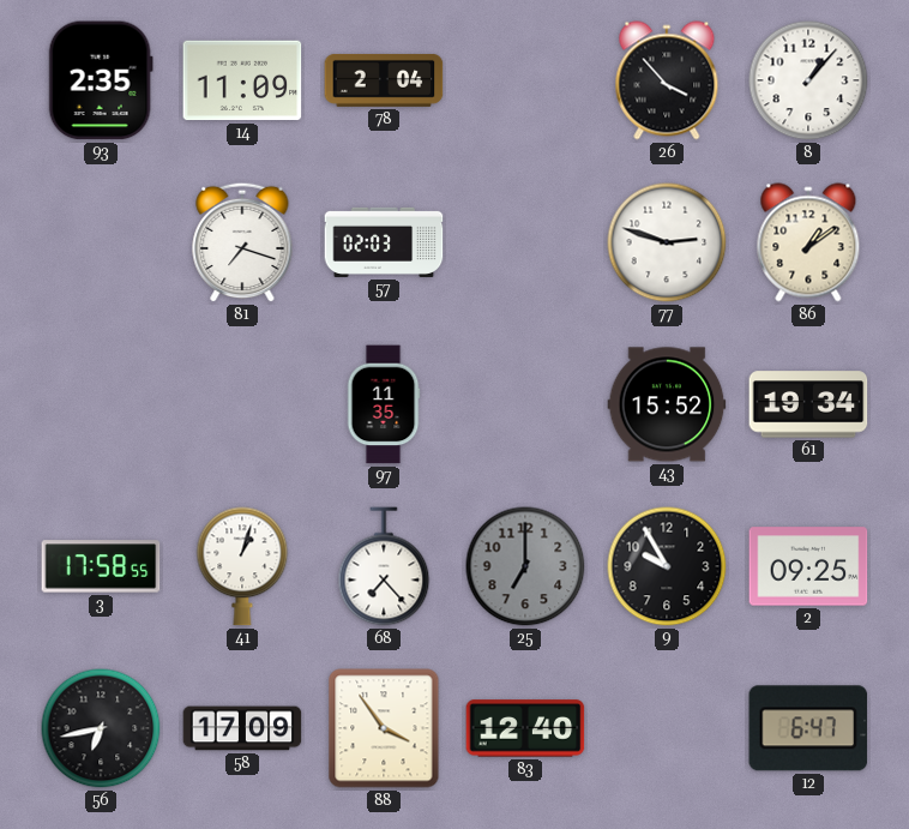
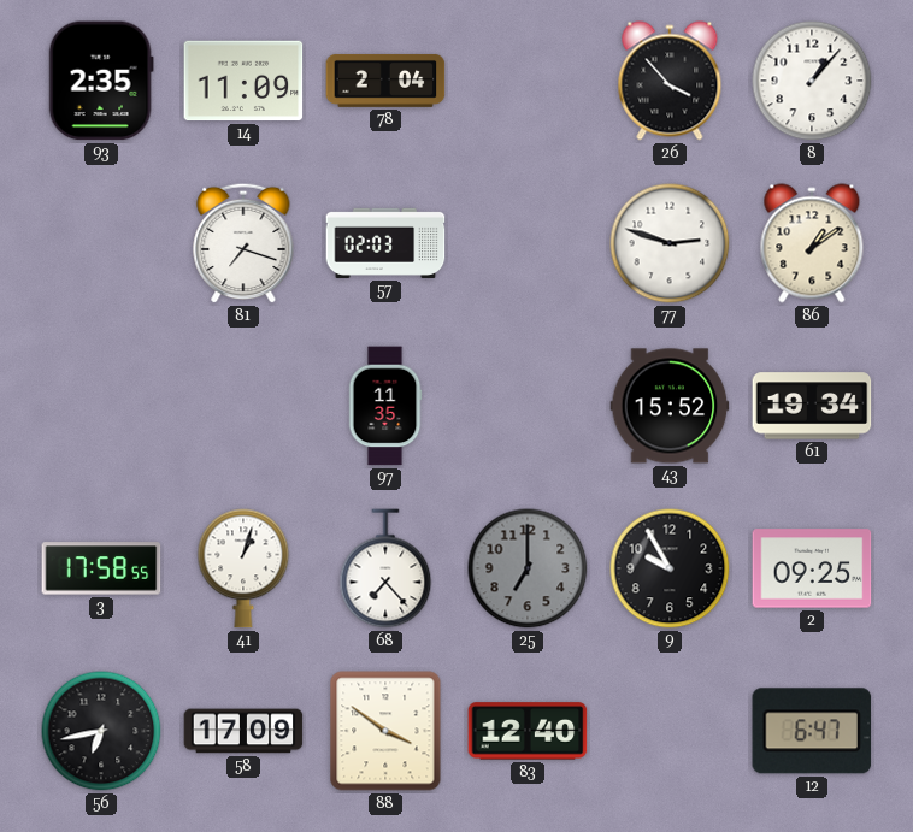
88: 3:54 -> 3:51
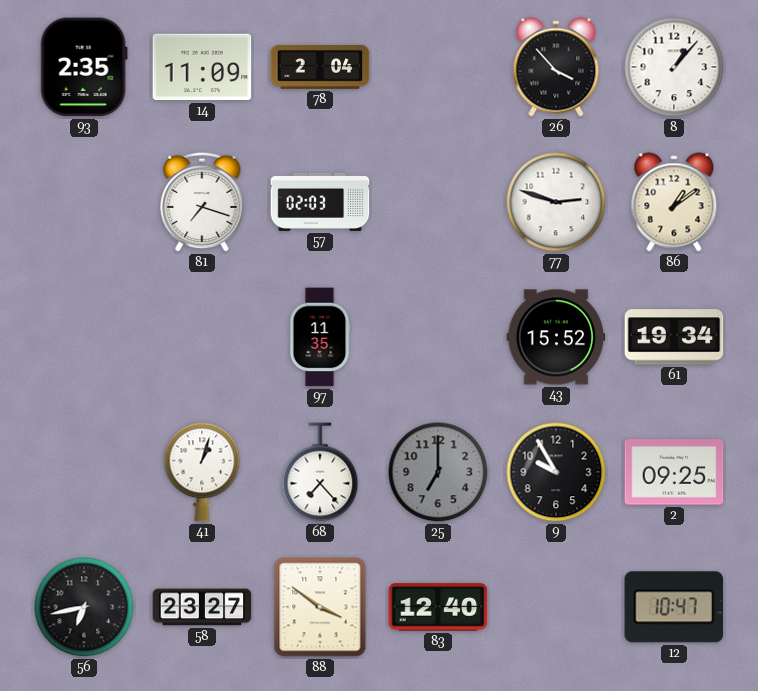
3: 17:58 -> none
58: 17:09 -> 23:27
12: 6:47 -> 10:47
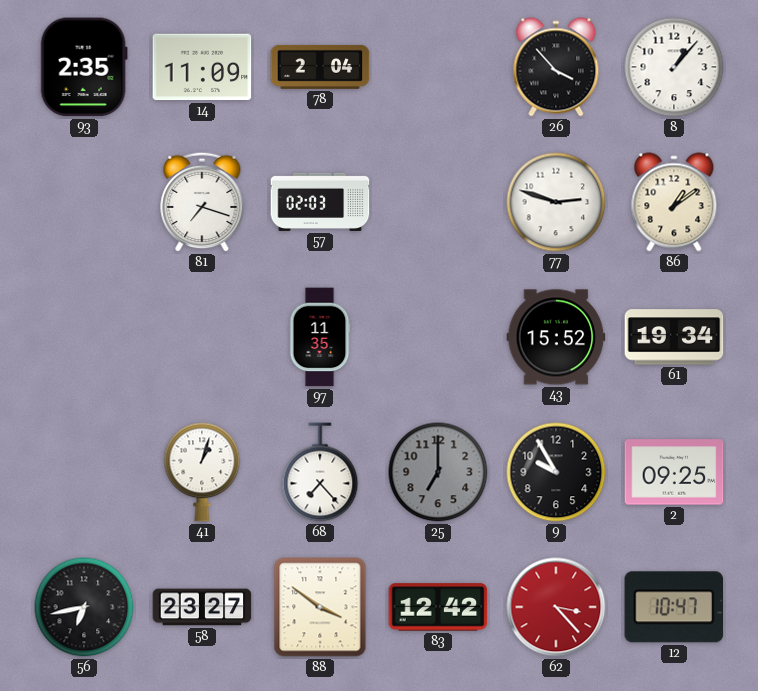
83: 12:40 -> 12:42
62: none -> 3:23
